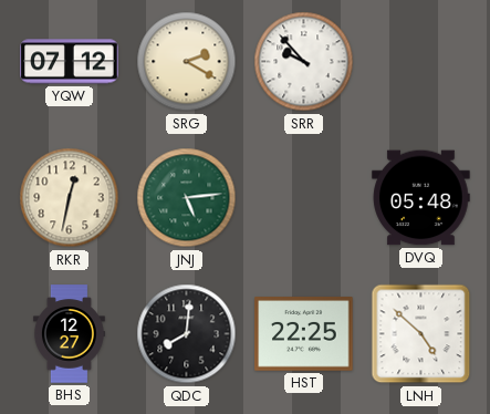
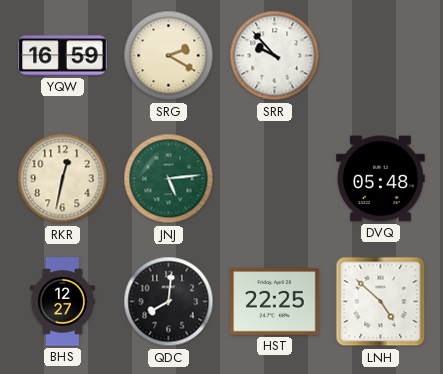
YQW: 07:12 -> 16:59
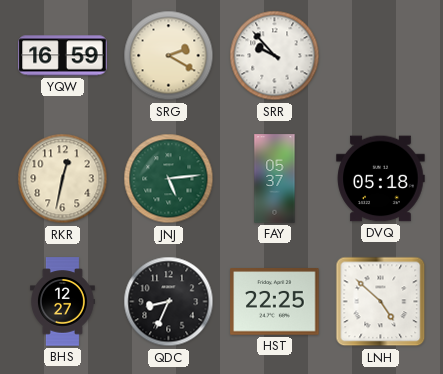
FAY: none -> 05:37
DVQ: 05:48 -> 05:18
QDC: 8:01 -> 8:34
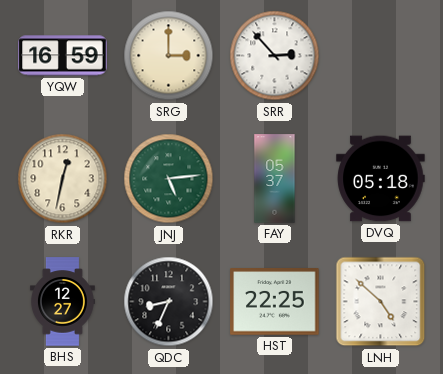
SRG: 2:20 -> 3:00
SRR: 9:53 -> 2:53
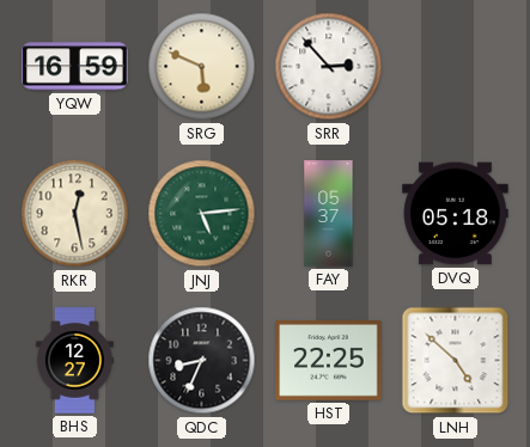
SRG: 3:00 -> 5:49
RKR: 12:32 -> 12:28
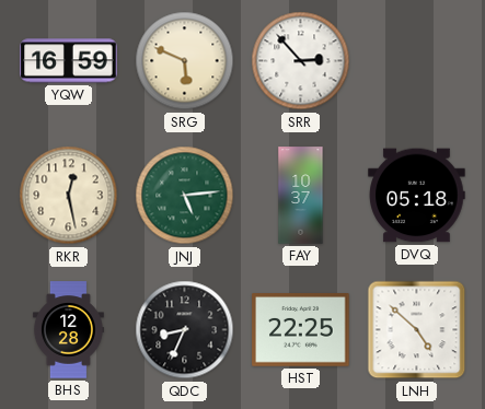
FAY: 05:37 -> 10:37
BHS: 12:27 -> 12:28
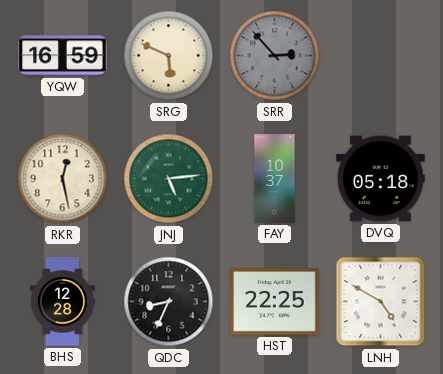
SRR dial: white -> grey
LNH: 4:52 -> 4:50
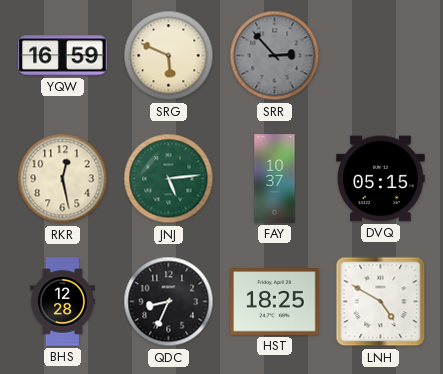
DVQ: 05:18 -> 05:15
HST: 22:25 -> 18:25
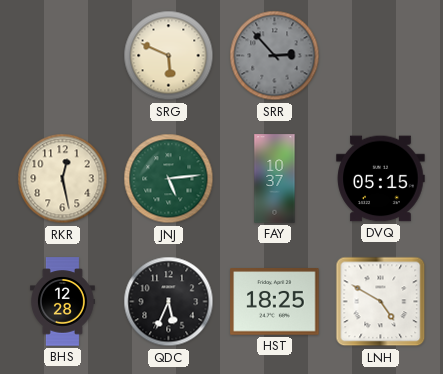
YQW: 16:59 -> none
QDC: 8:34 -> 5:34
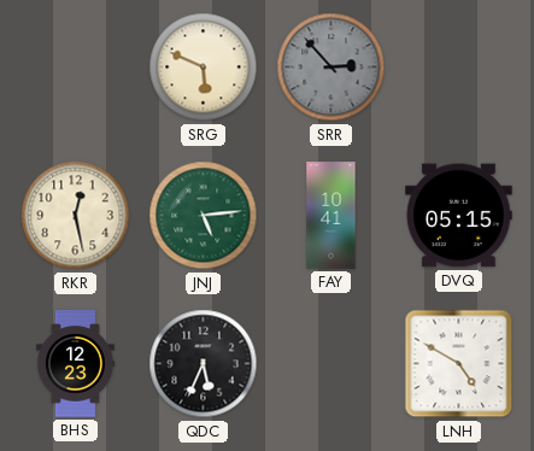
FAY: 10:37 -> 10:41
BHS: 12:28 -> 12:23
HST: 18:25 -> none
